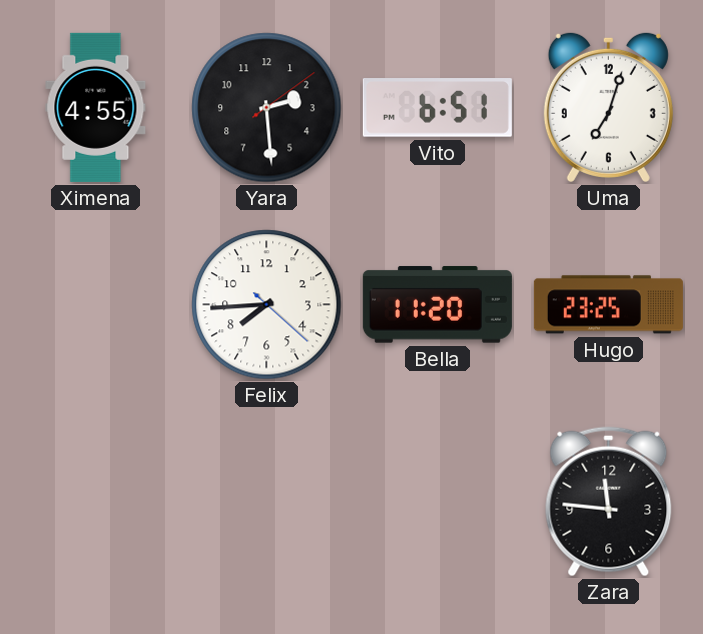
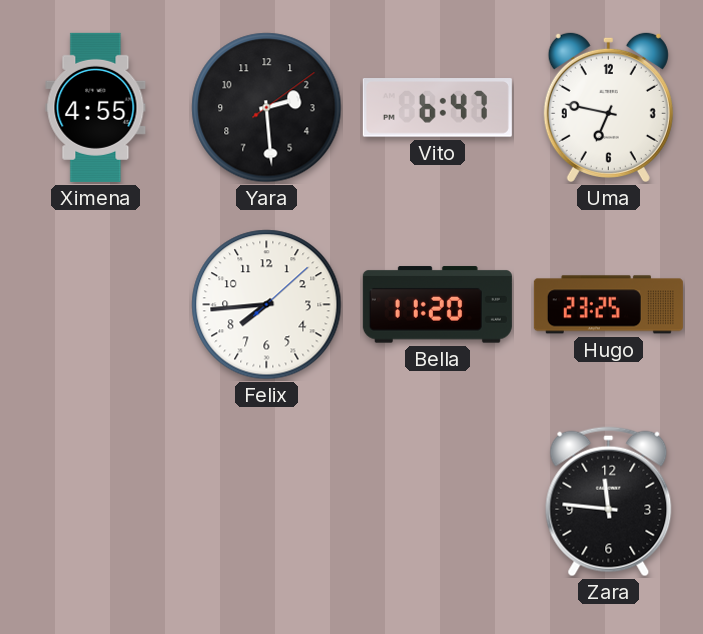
Vito: 6:51 -> 6:47
Uma: 7:03 -> 6:47
Felix: 7:44:22 -> 7:44:08
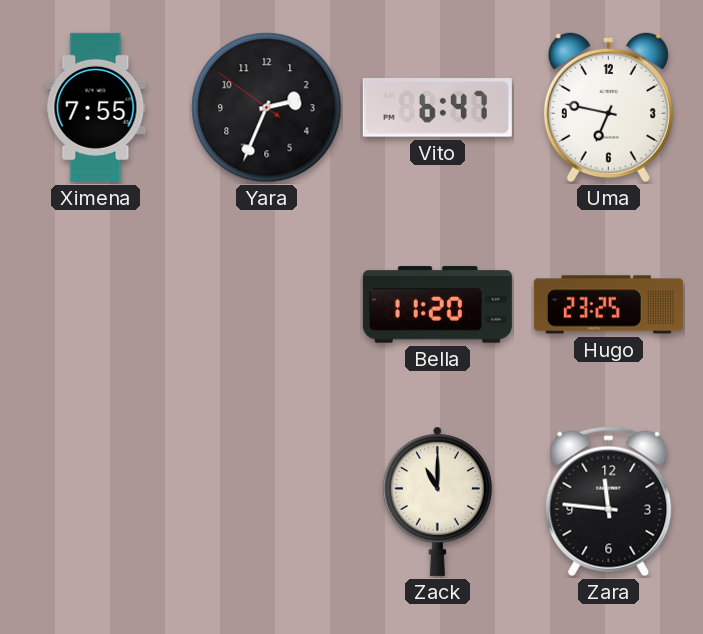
Ximena: 4:55 -> 7:55
Yara: 2:29 -> 2:33
Felix: 7:44 -> none
Zack: none -> 11:00
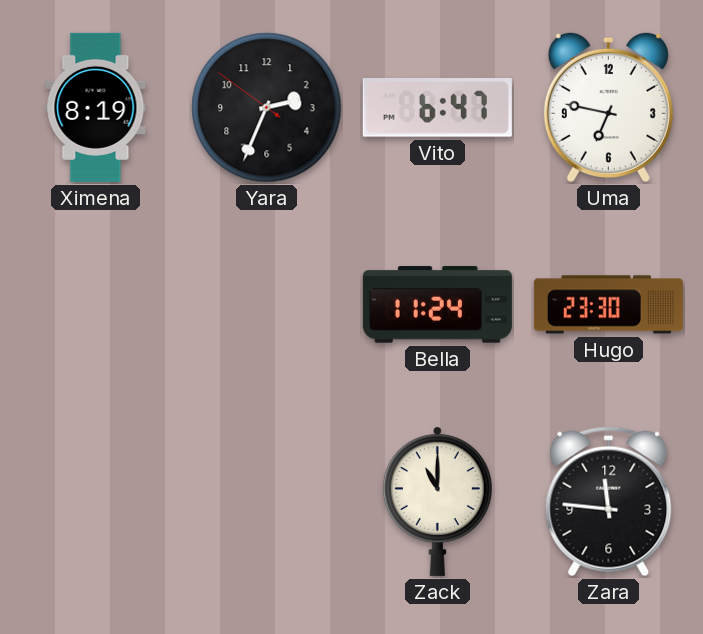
Ximena: 7:55 -> 8:19
Bella: 11:20 -> 11:24
Hugo: 23:25 -> 23:30
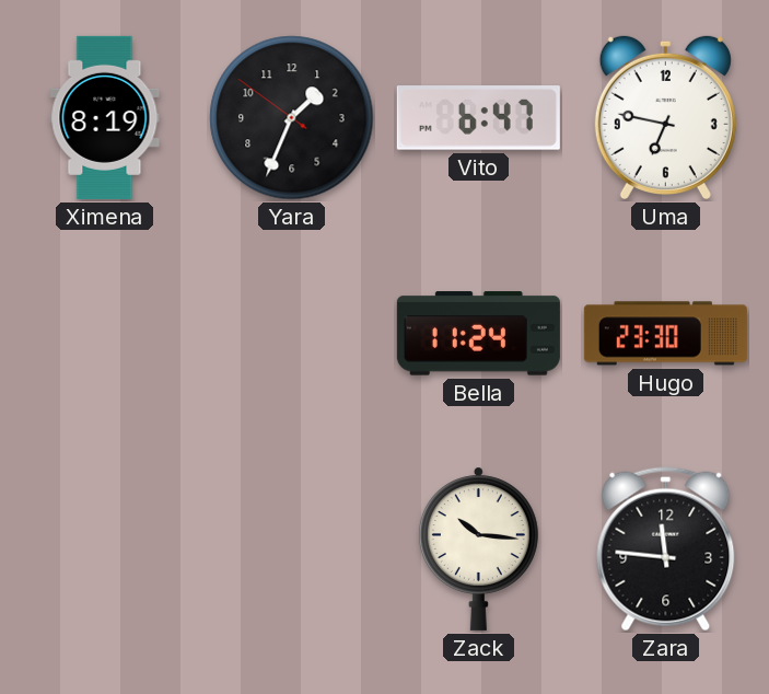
Yara: 2:33 -> 1:33
Zack: 11:00 -> 10:16
